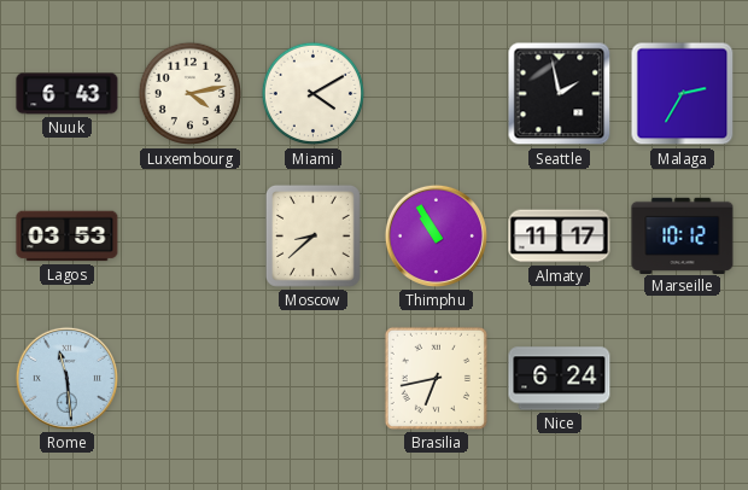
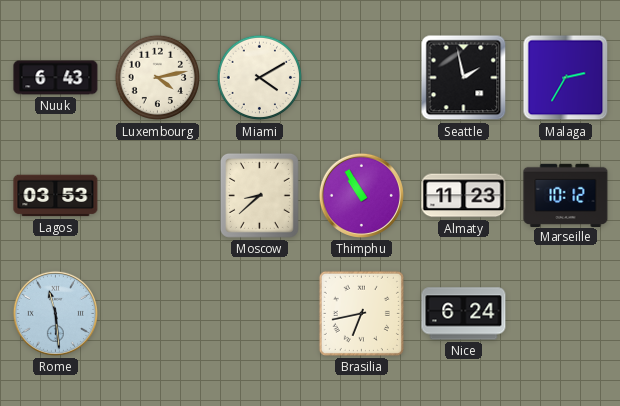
Almaty: 11:17 -> 11:23
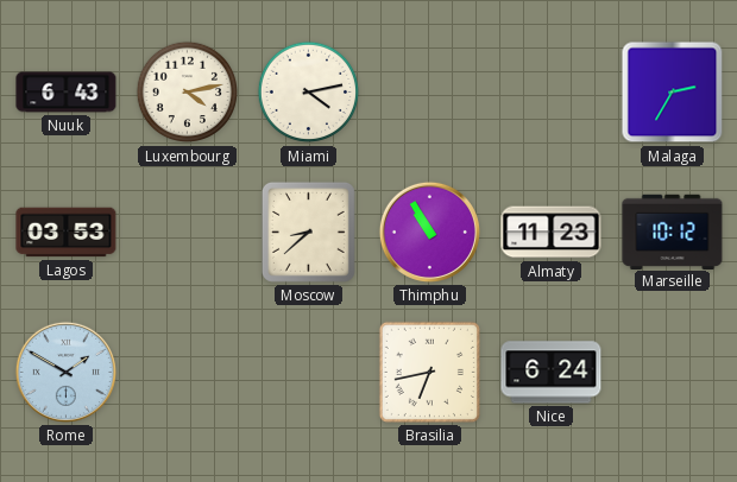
Miami: 4:10 -> 4:13
Seattle: 1:58 -> none
Rome: 11:29 -> 1:50
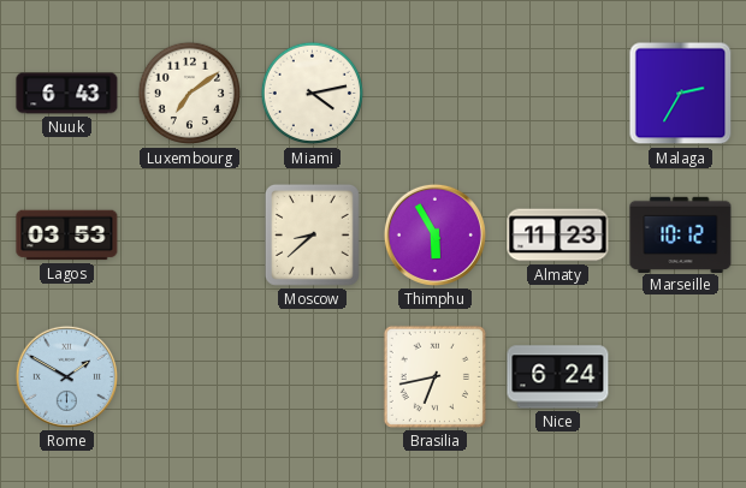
Luxembourg: 4:13 -> 7:09
Thimphu: 10:55 -> 5:55
